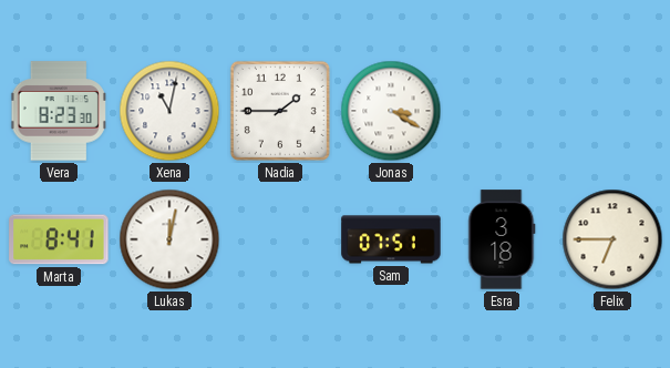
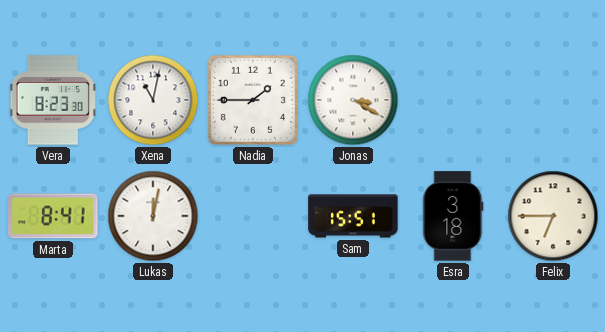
Sam: 07:51 -> 15:51
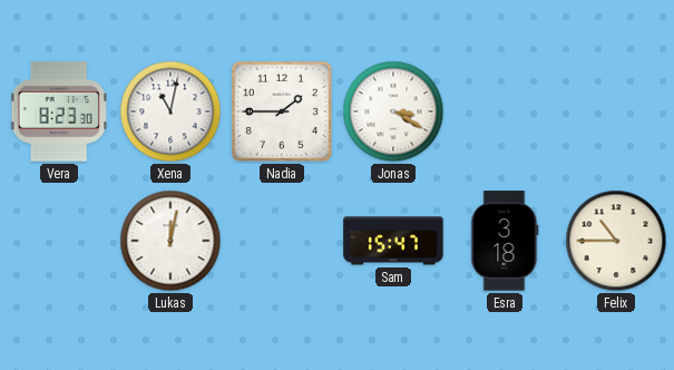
Marta: 8:41 -> none
Sam: 15:51 -> 15:47
Felix: 6:45 -> 10:45
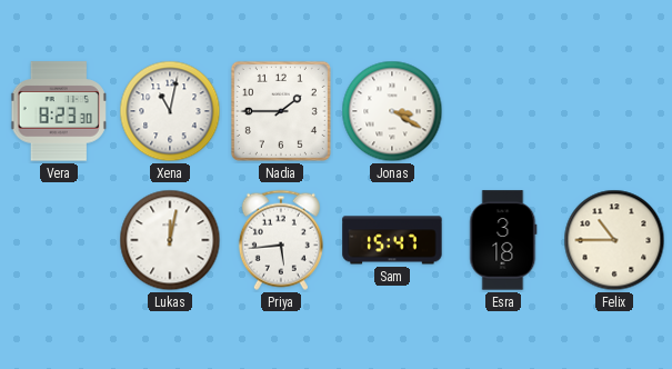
Priya: none -> 5:44
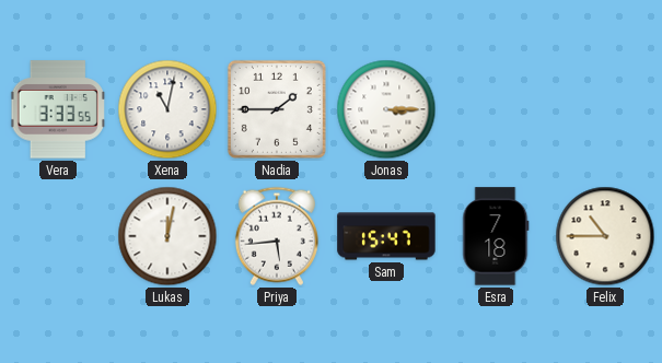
Vera: 8:23 -> 3:33
Jonas: 3:20 -> 3:15
Esra: 3:18 -> 7:18
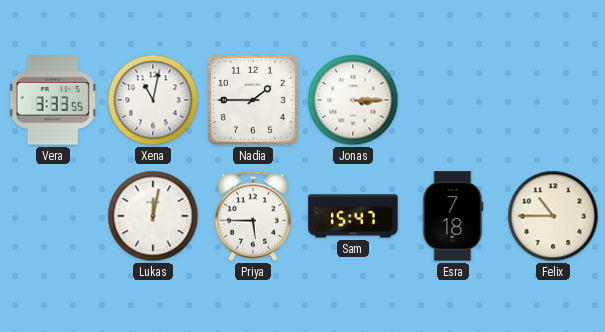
Priya: 5:44 -> 5:45
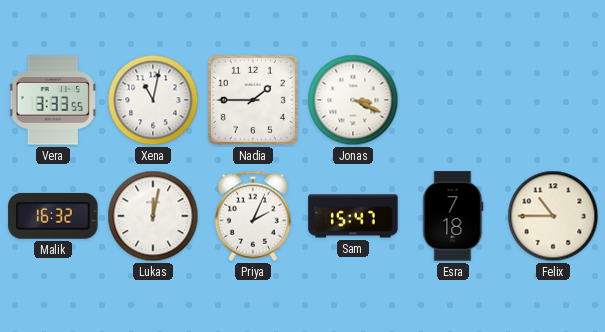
Jonas: 3:15 -> 3:19
Malik: none -> 16:32
Priya: 5:45 -> 2:04
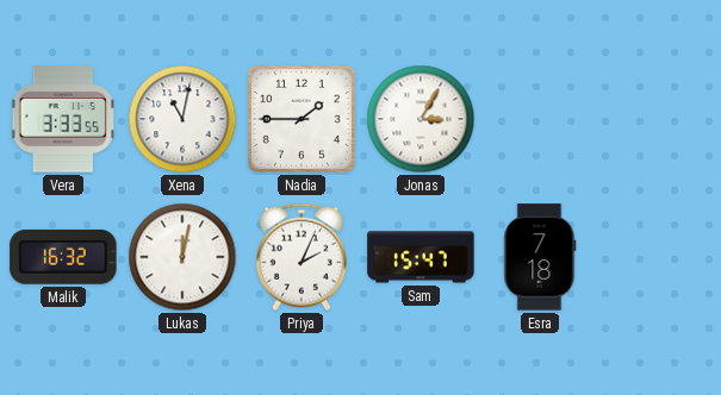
Jonas: 3:19 -> 3:05
Felix: 10:45 -> none
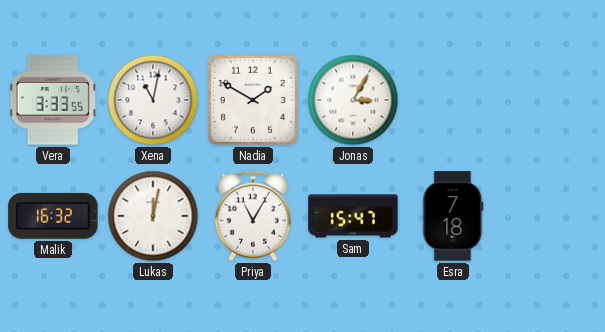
Nadia: 1:45 -> 1:50
Priya: 2:04 -> 11:05
